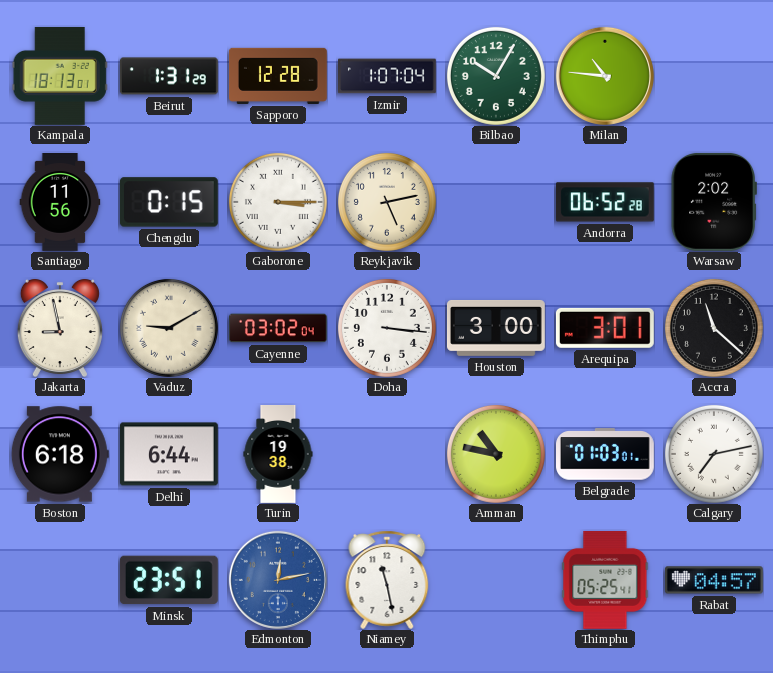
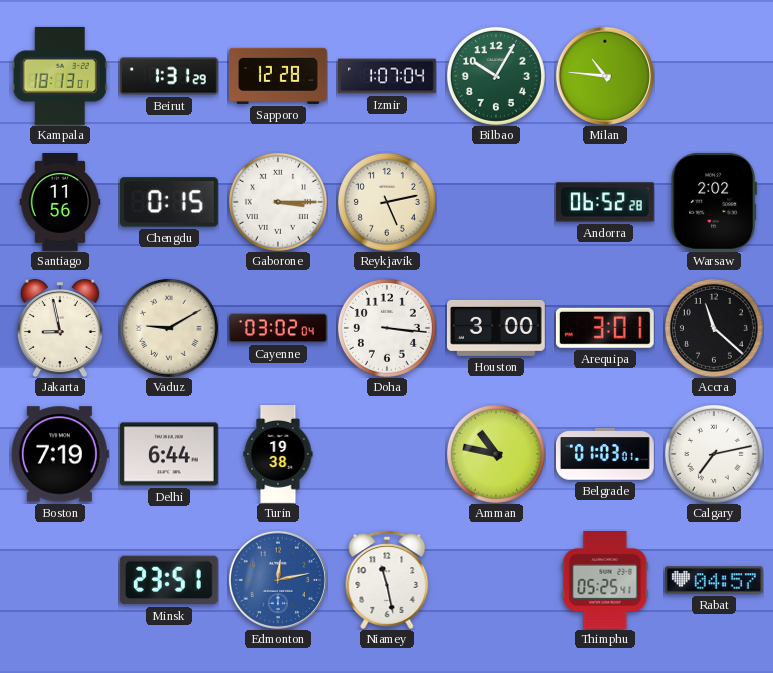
Boston: 6:18 -> 7:19
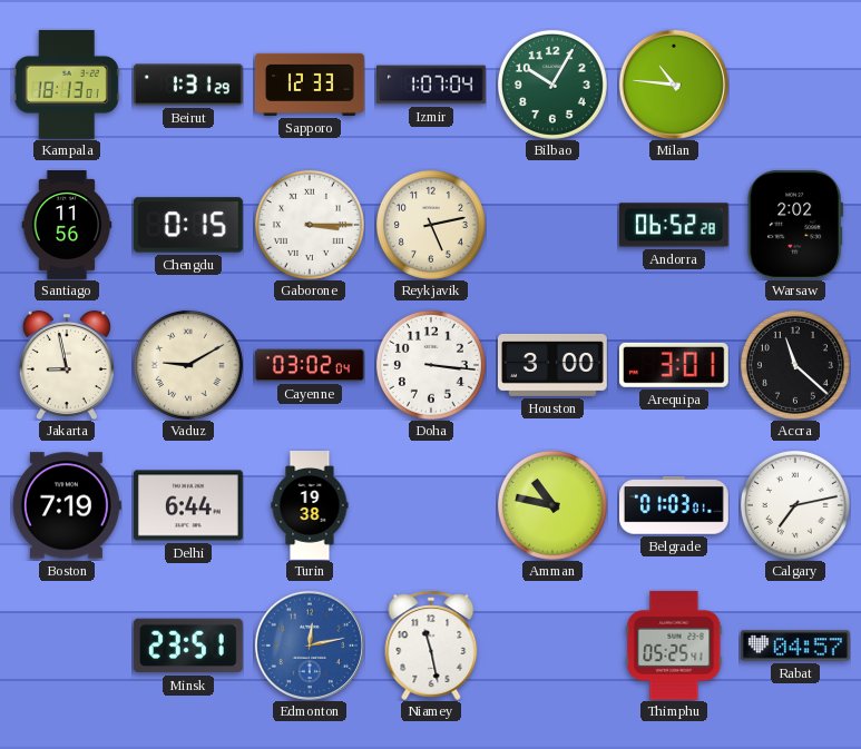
Sapporo: 12:28 -> 12:33
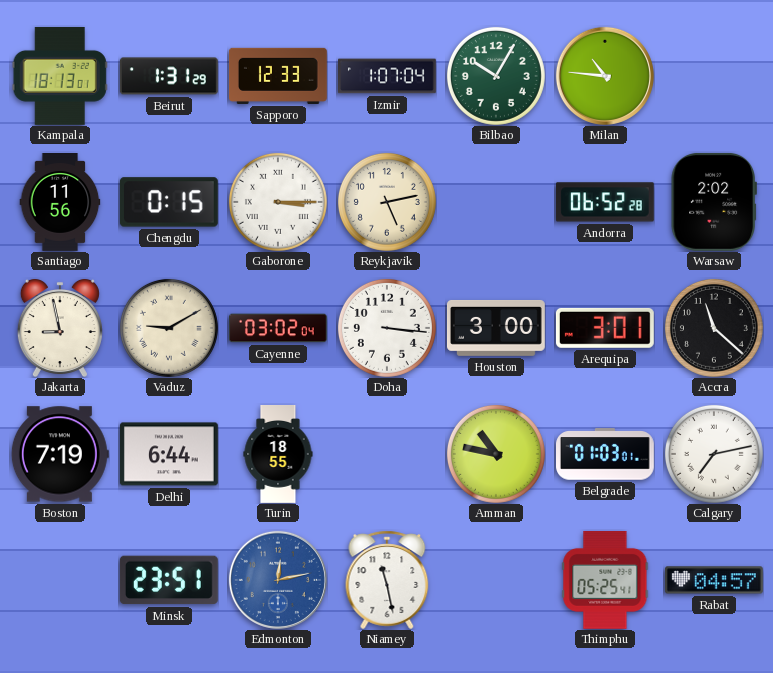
Turin: 19:38 -> 18:55
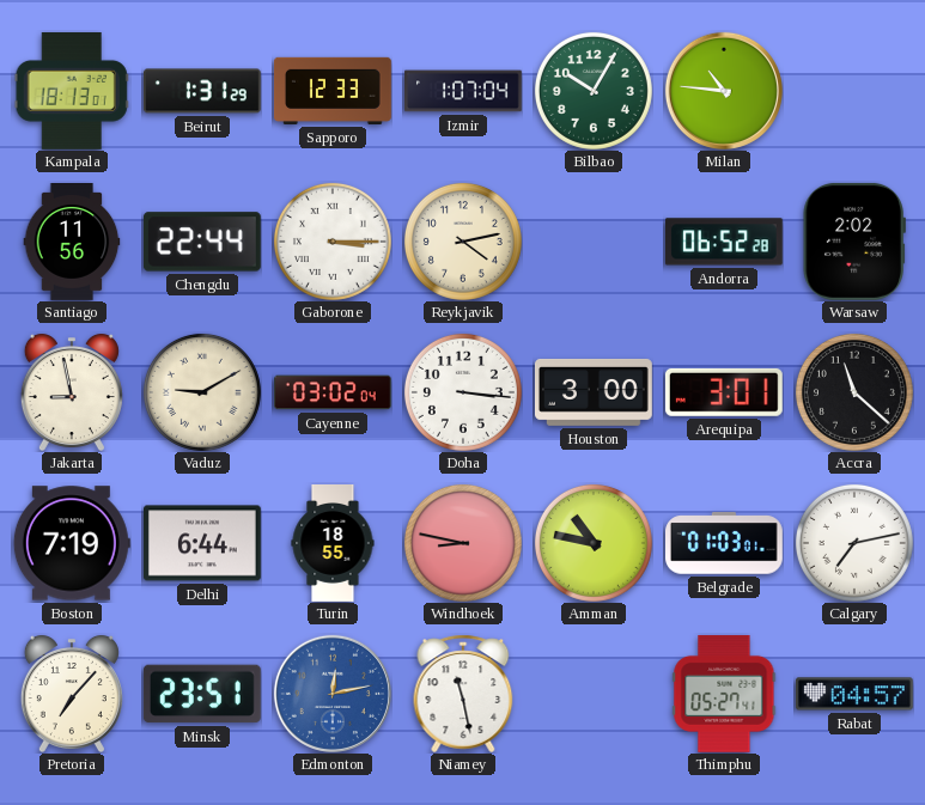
Chengdu: 0:15 -> 22:44
Reykjavik: 5:13 -> 4:13
Windhoek: none -> 8:47
Pretoria: none -> 7:07
Thimphu: 05:25 -> 05:27
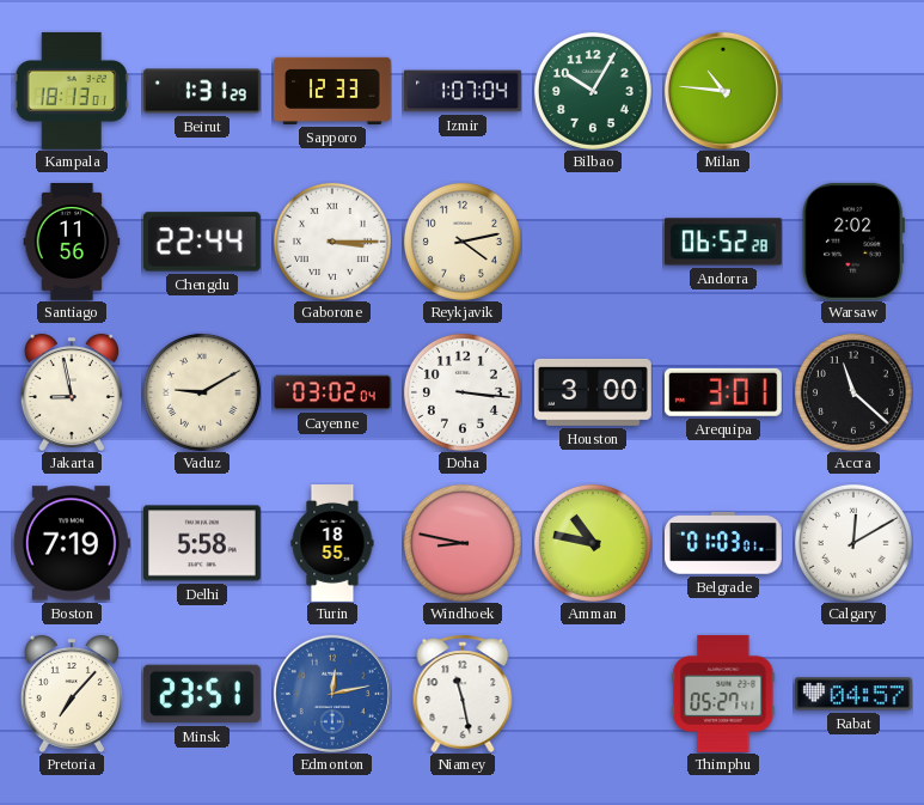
Delhi: 6:44 -> 5:58
Calgary: 7:13 -> 12:10
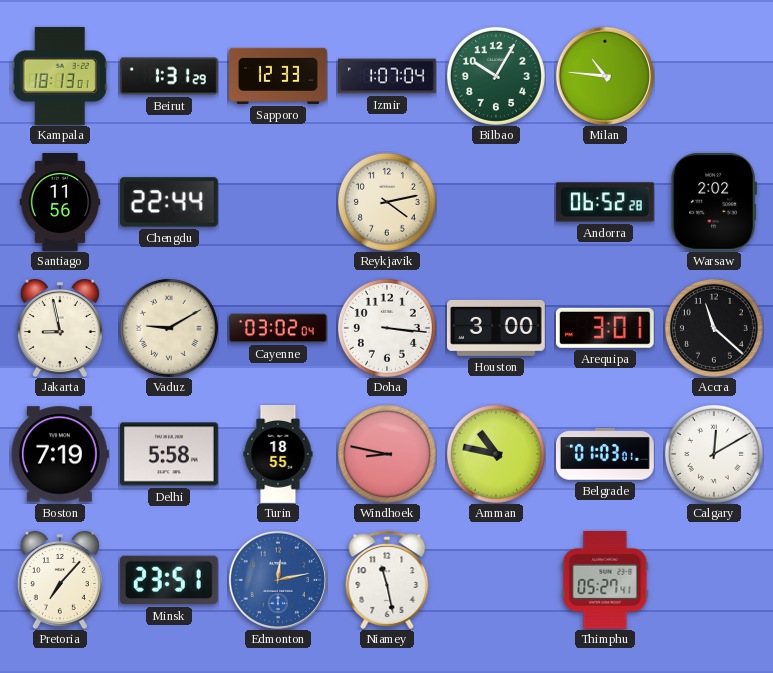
Gaborone: 3:15 -> none
Rabat: 04:57 -> none
